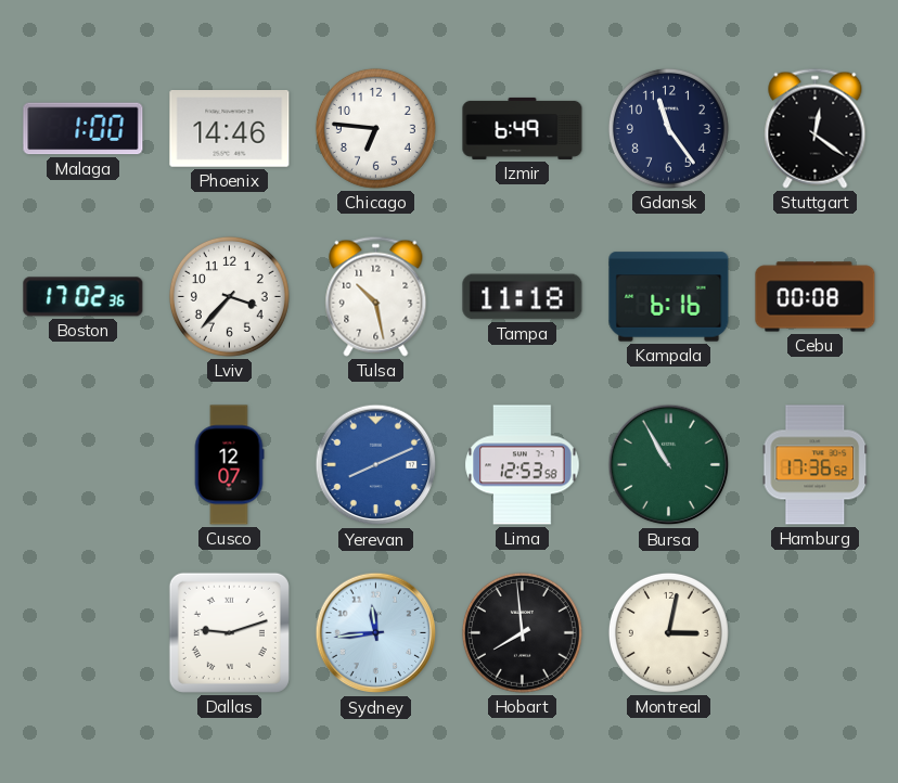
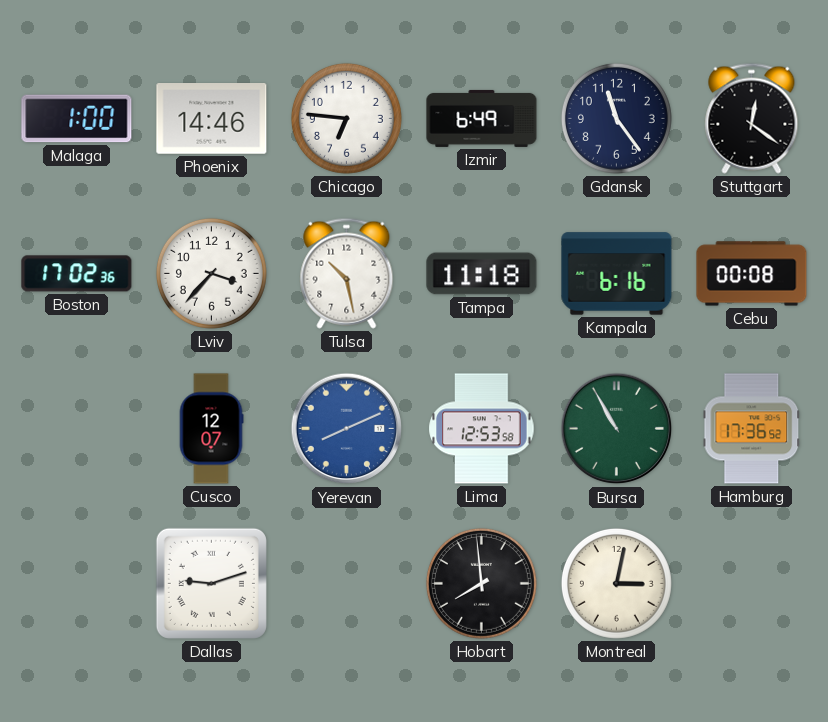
Sydney: 11:44 -> none
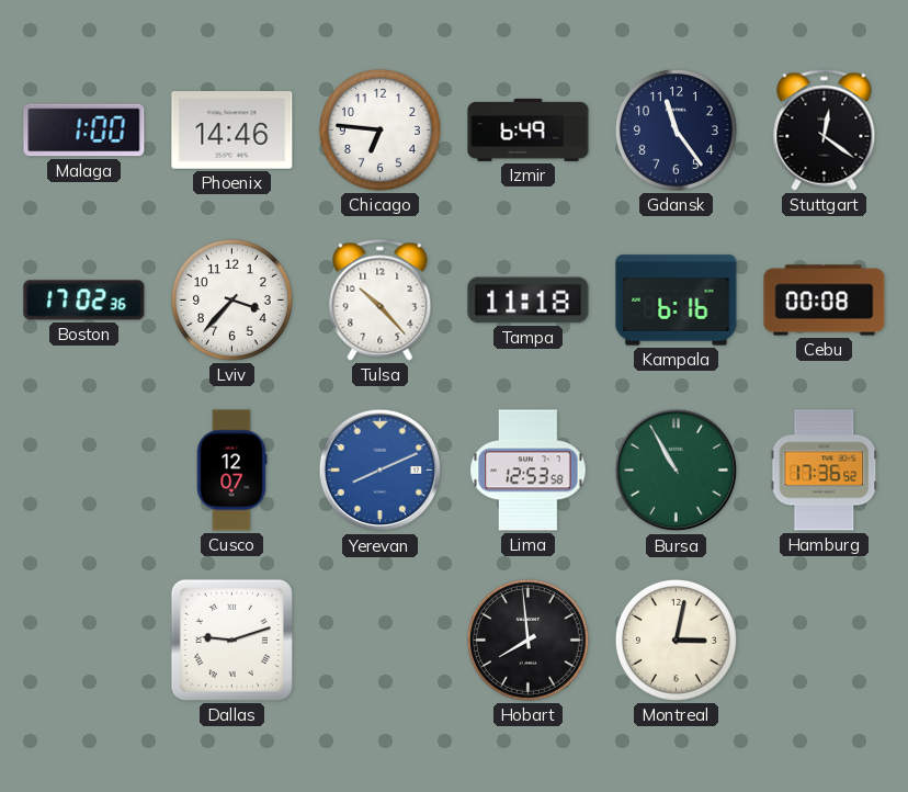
Tulsa: 10:28 -> 10:23
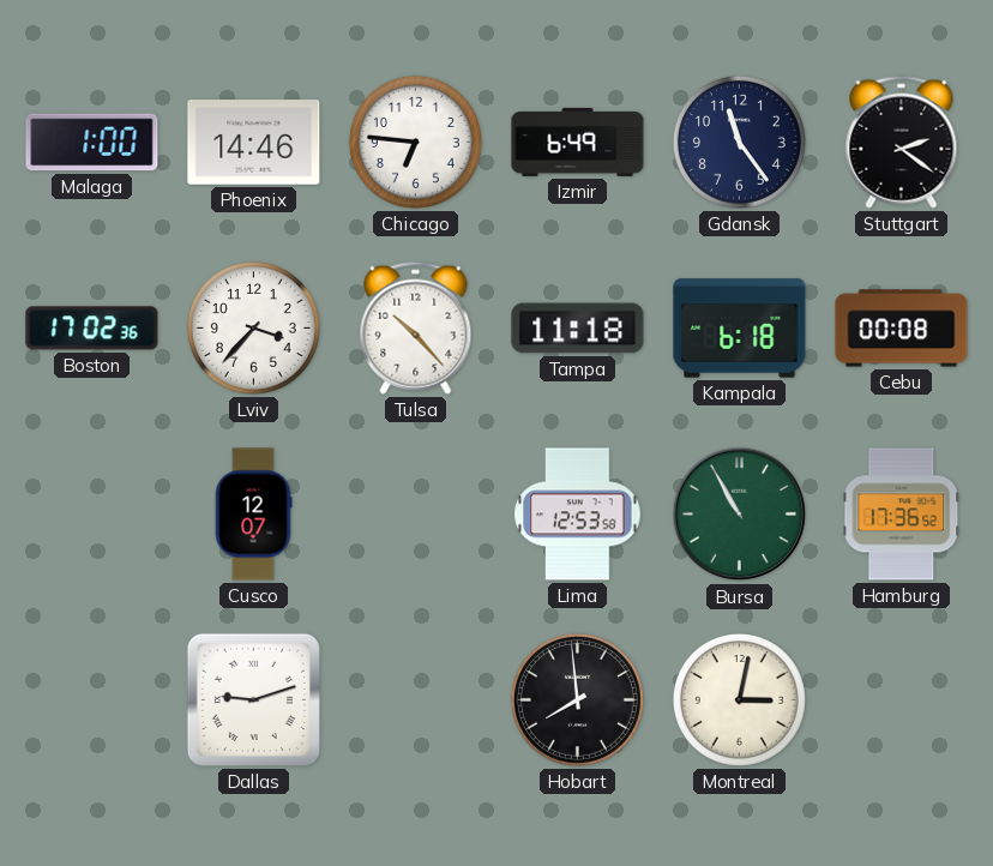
Stuttgart: 12:21 -> 2:21
Kampala: 6:16 -> 6:18
Yerevan: 8:11 -> none
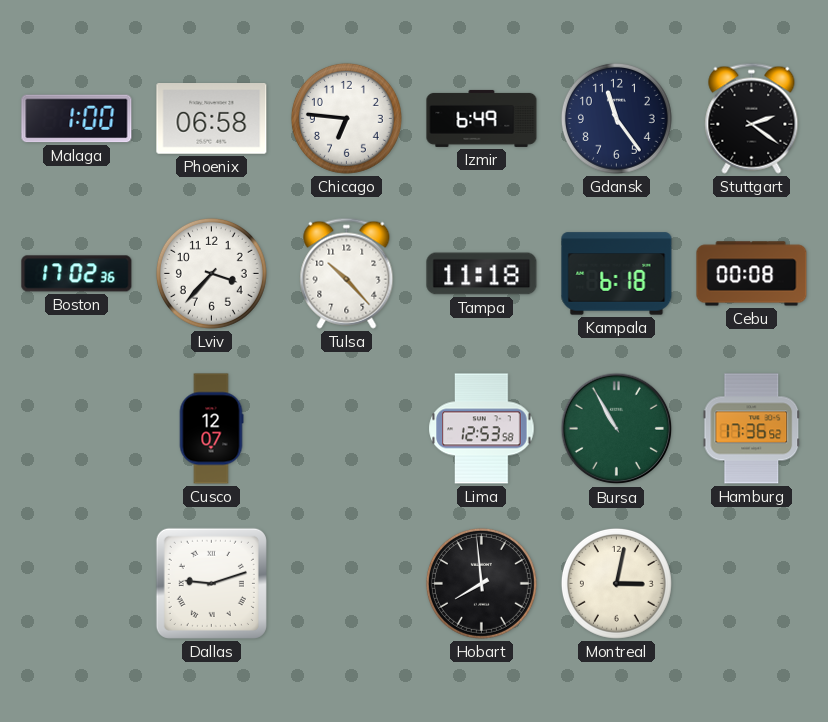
Phoenix: 14:46 -> 06:58
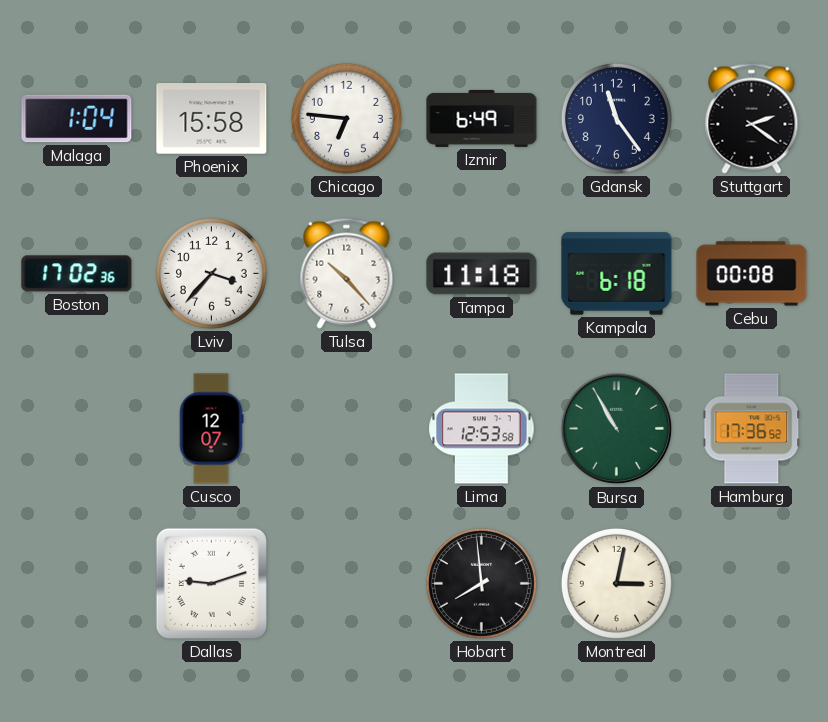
Malaga: 1:00 -> 1:04
Phoenix: 06:58 -> 15:58
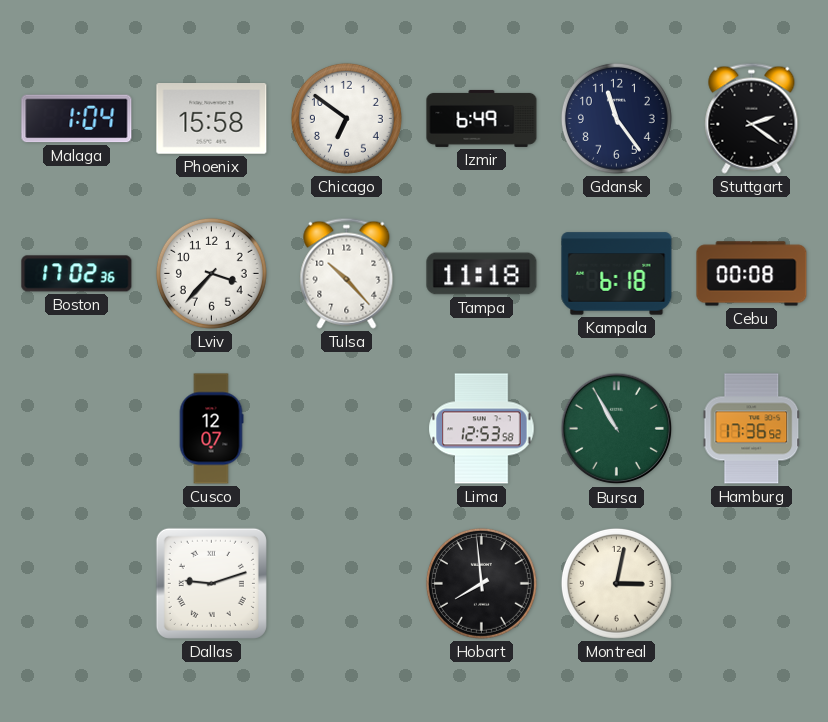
Chicago: 6:46 -> 6:51
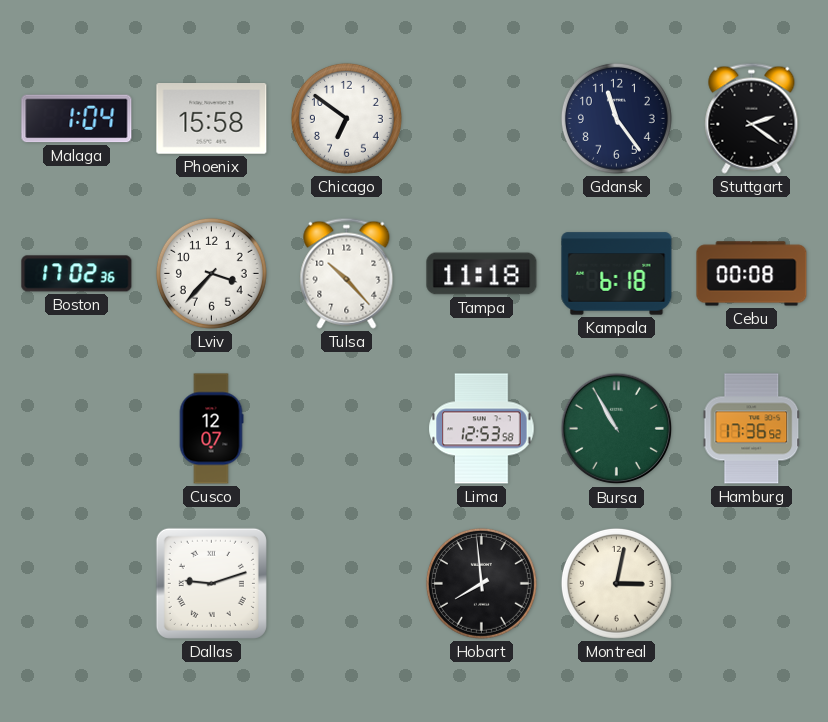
Izmir: 6:49 -> none
